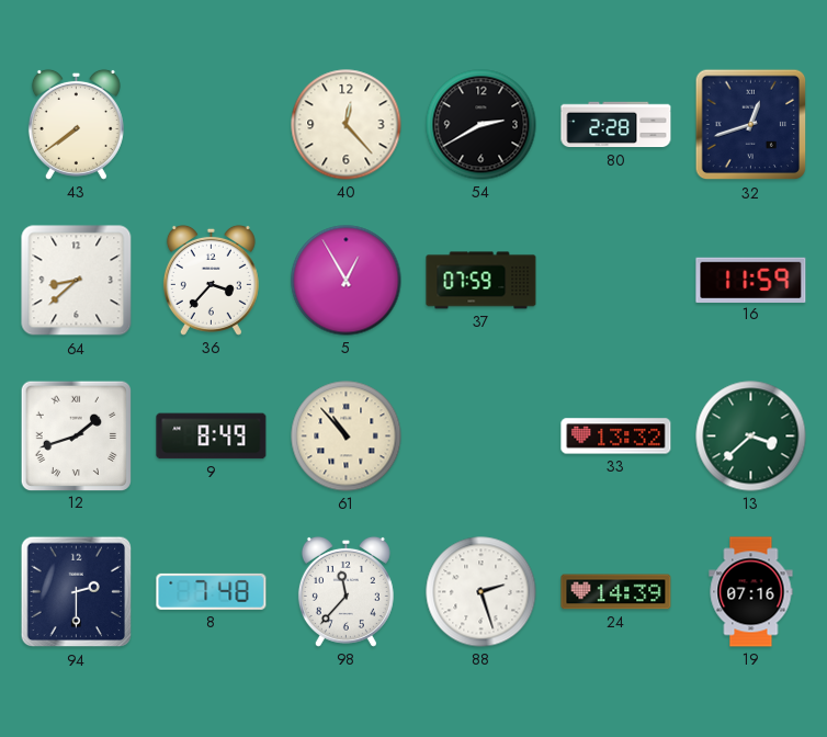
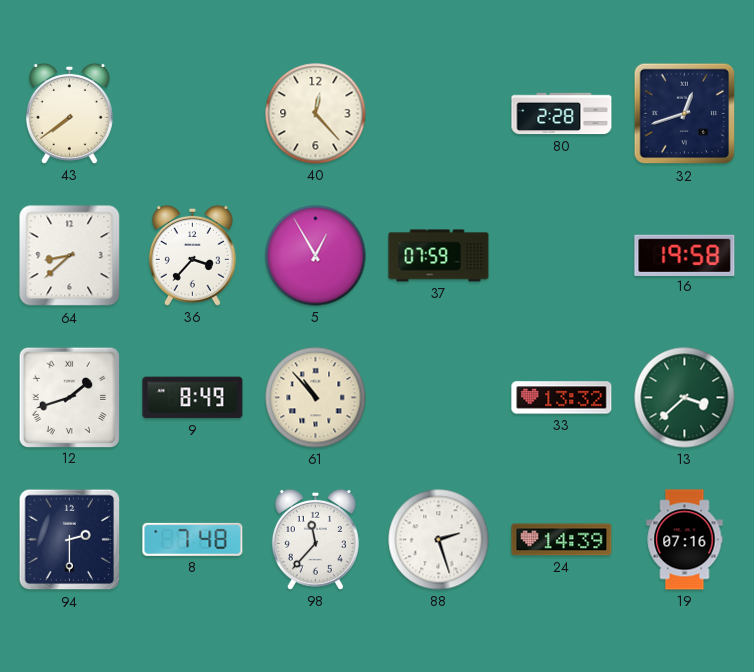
54: 2:40 -> none
16: 11:59 -> 19:58
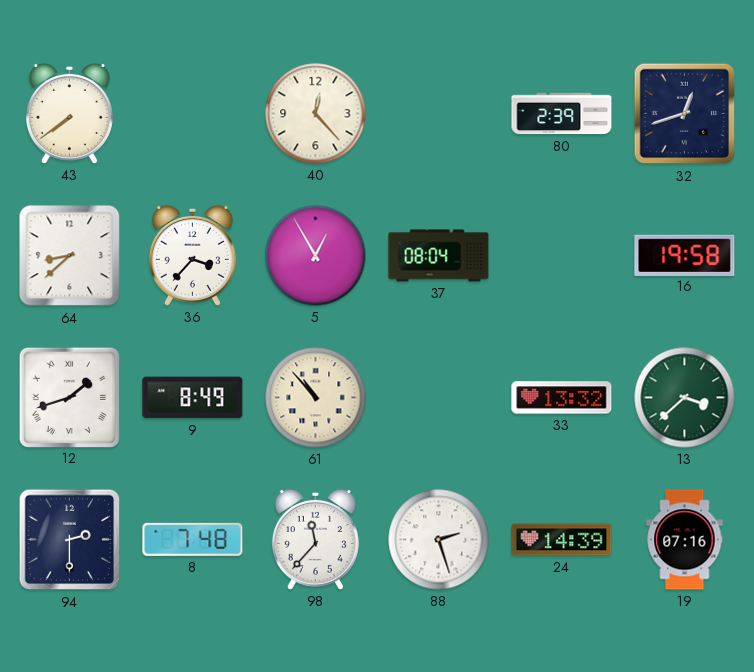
80: 2:28 -> 2:39
37: 07:59 -> 08:04
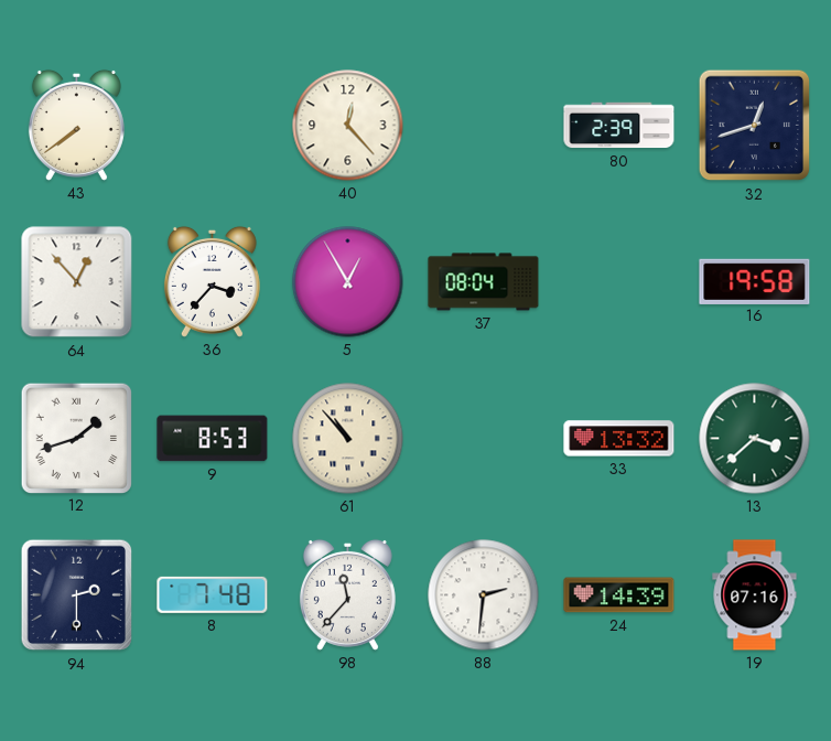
64: 8:38 -> 12:53
9: 8:49 -> 8:53
88: 2:27 -> 2:31
